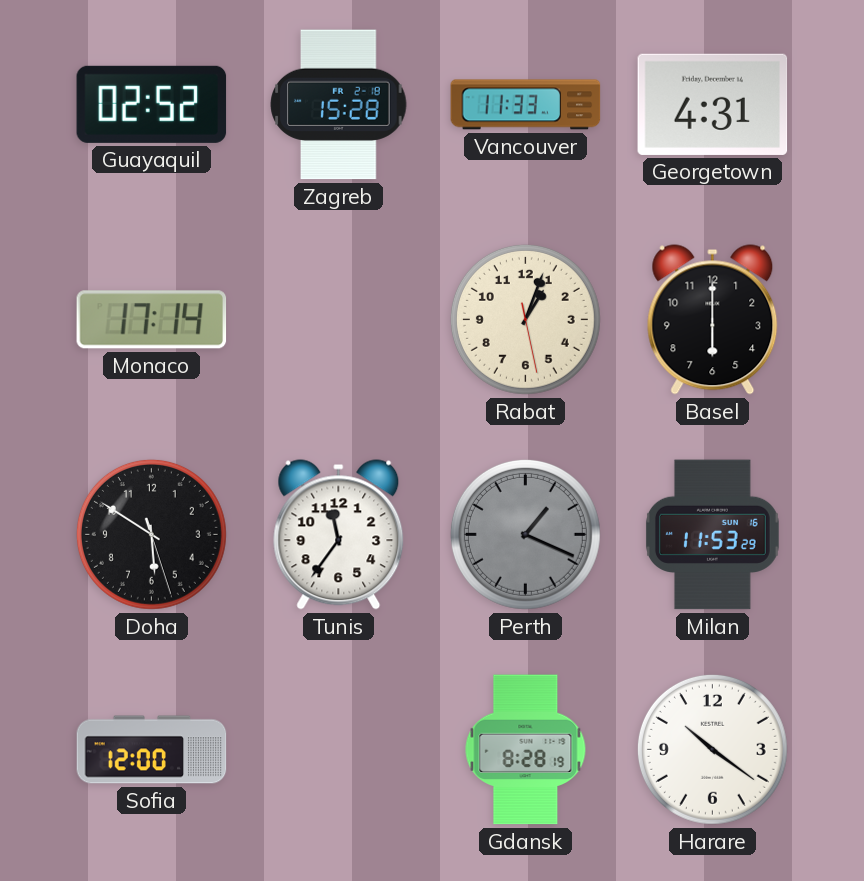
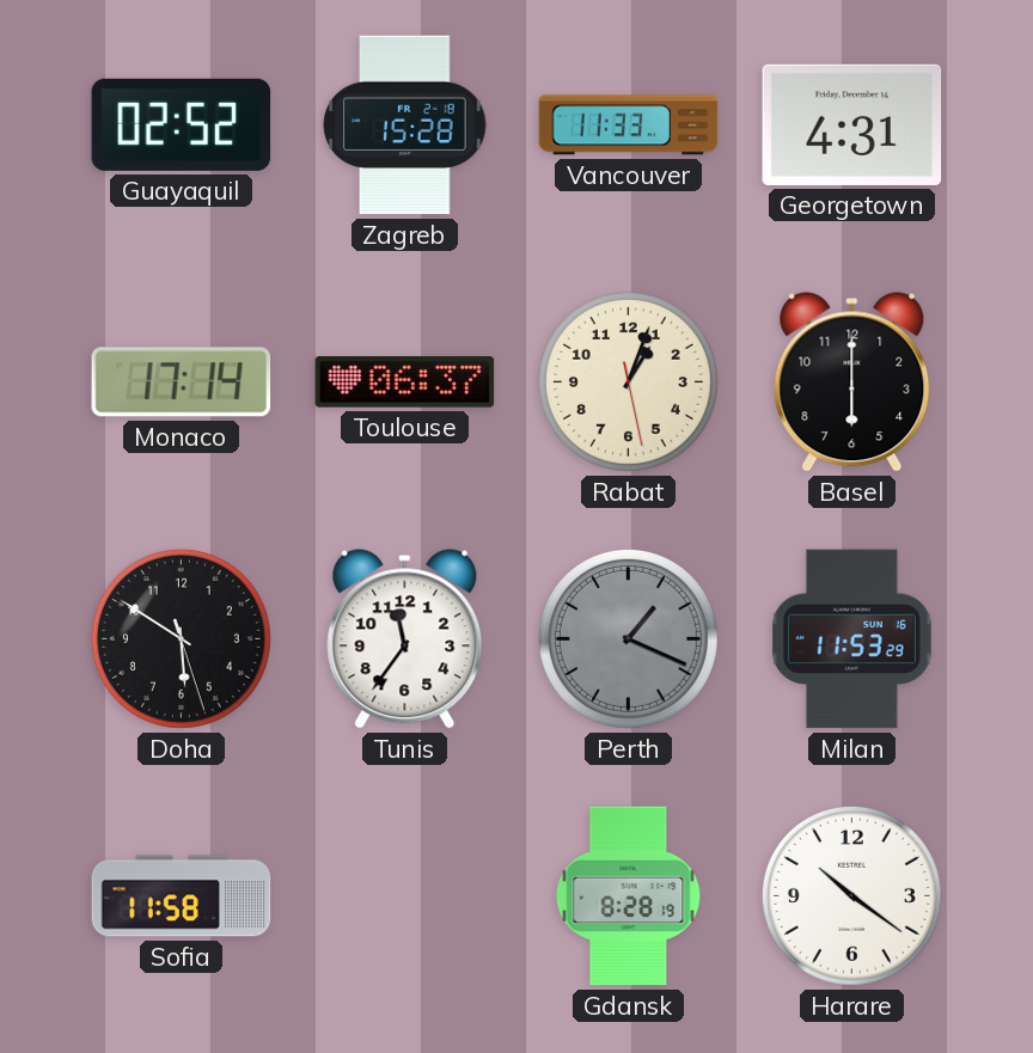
Toulouse: none -> 06:37
Sofia: 12:00 -> 11:58
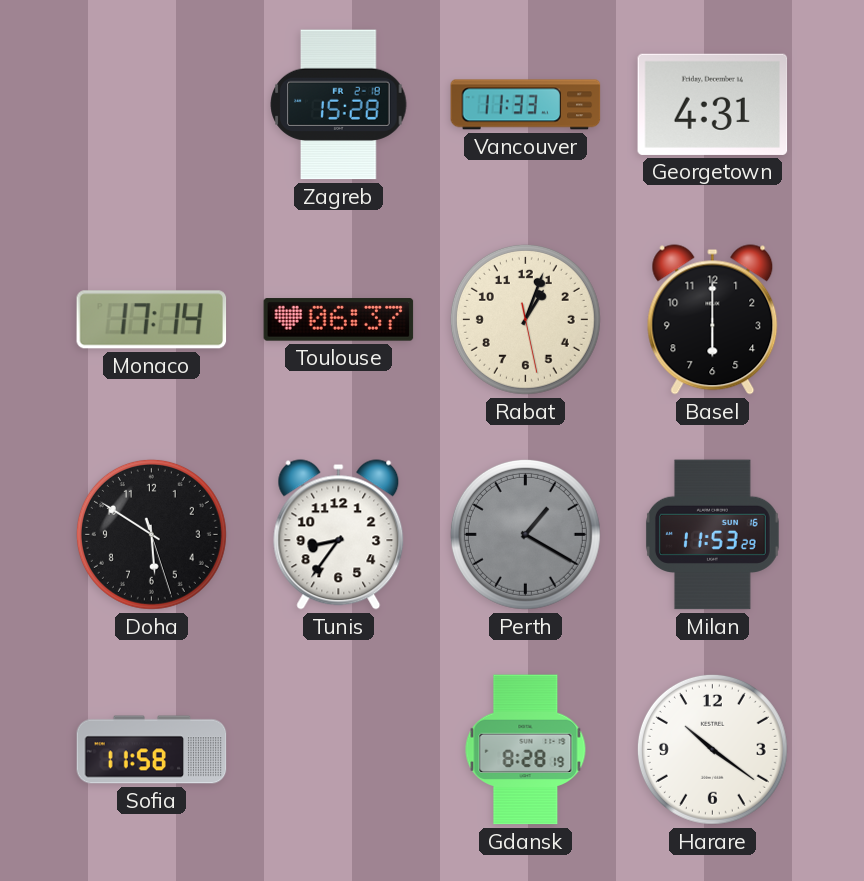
Guayaquil: 02:52 -> none
Tunis: 11:36 -> 8:36
Perth: 1:19 -> 1:20
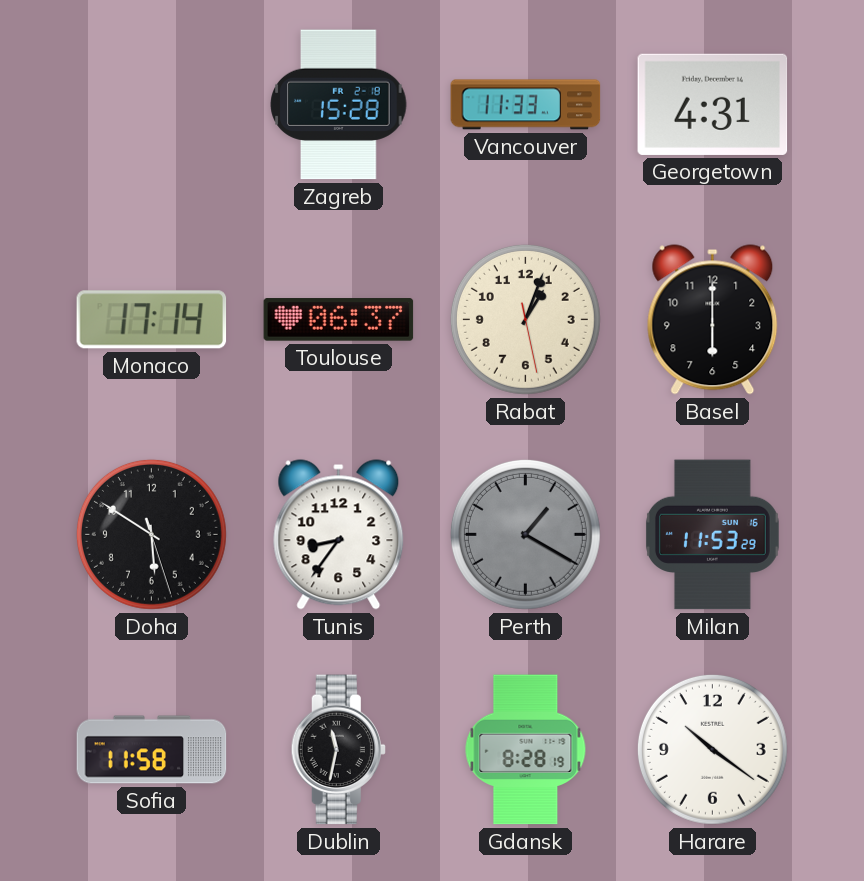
Dublin: none -> 11:32
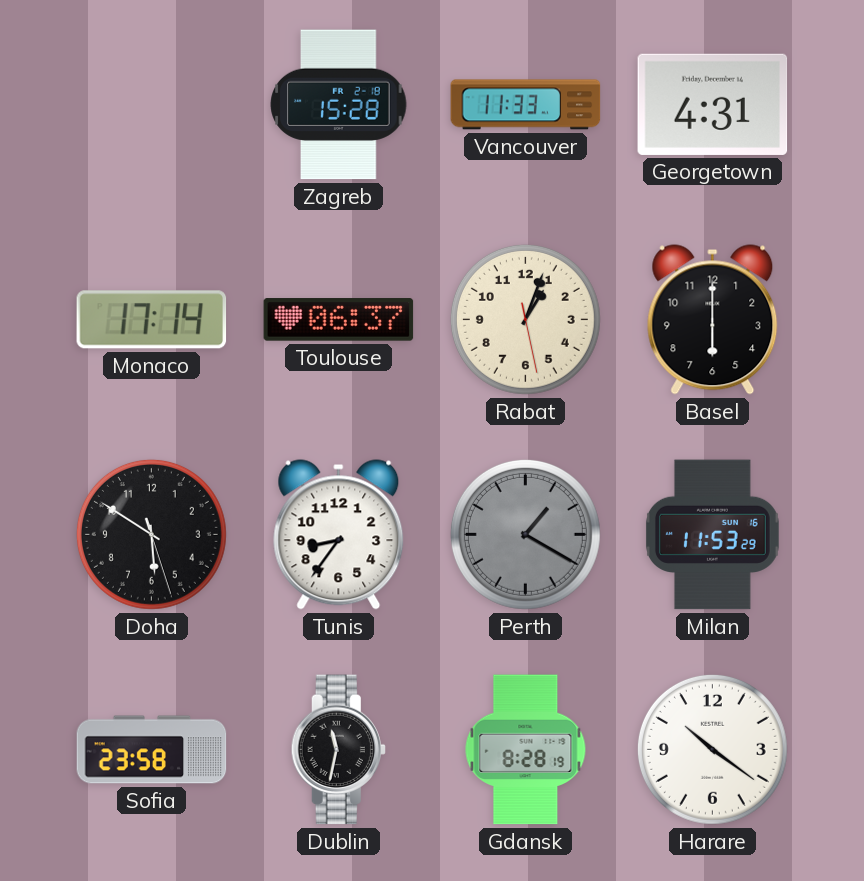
Sofia: 11:58 -> 23:58
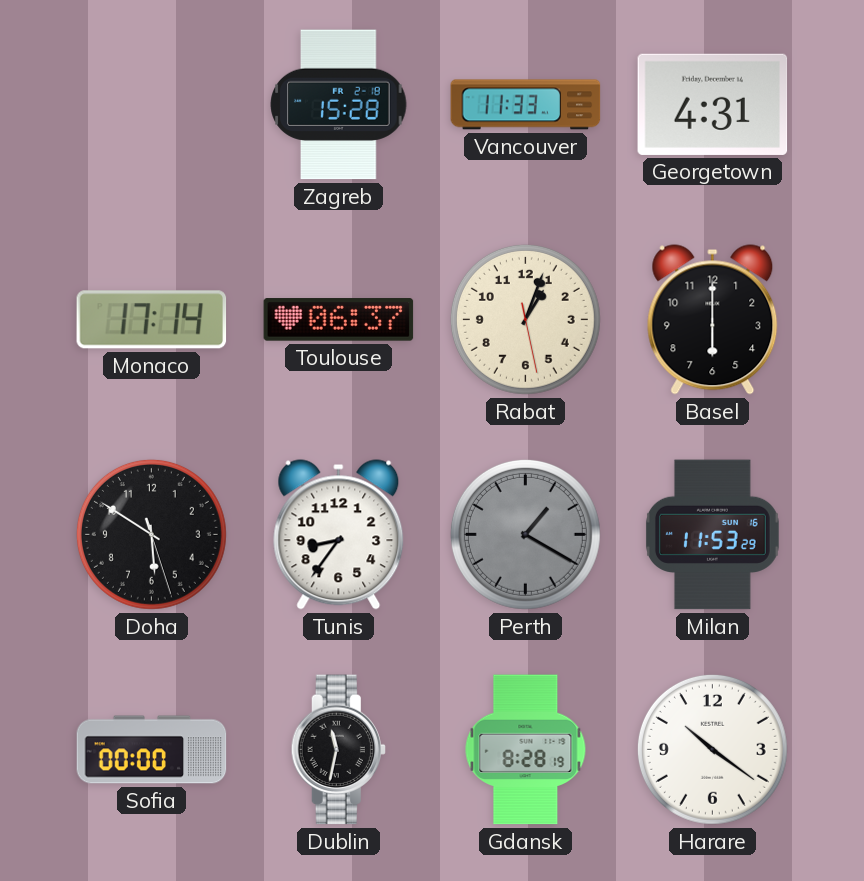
Sofia: 23:58 -> 00:00
